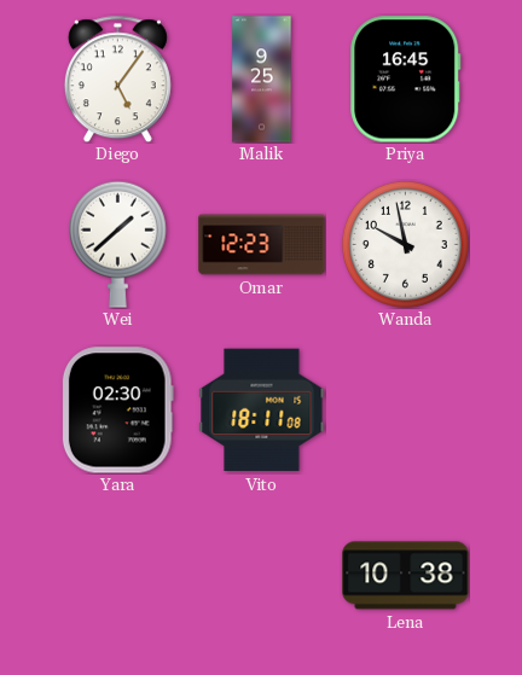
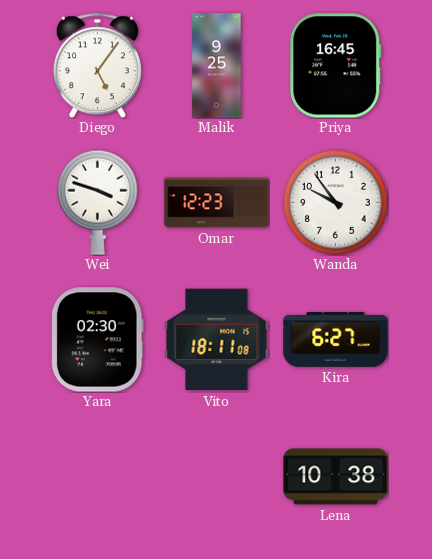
Wei: 1:38 -> 3:48
Wanda: 9:58 -> 9:54
Kira: none -> 6:27
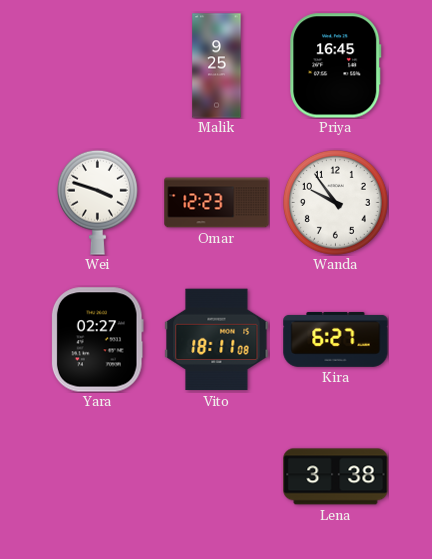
Diego: 5:06 -> none
Yara: 02:30 -> 02:27
Lena: 10:38 -> 3:38
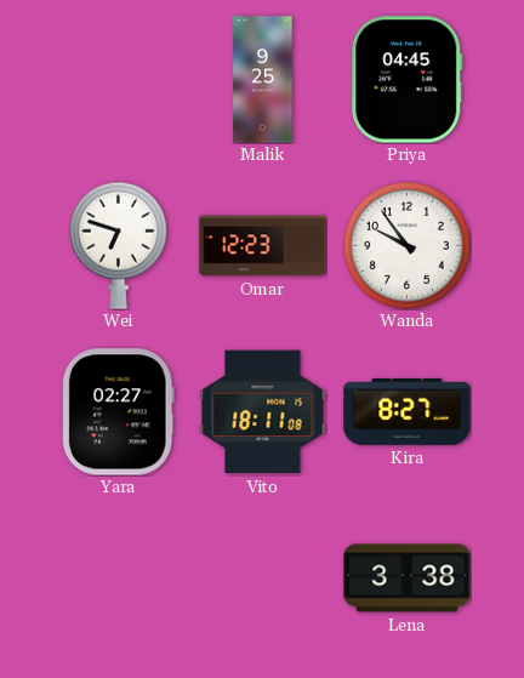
Priya: 16:45 -> 04:45
Wei: 3:48 -> 6:48
Kira: 6:27 -> 8:27
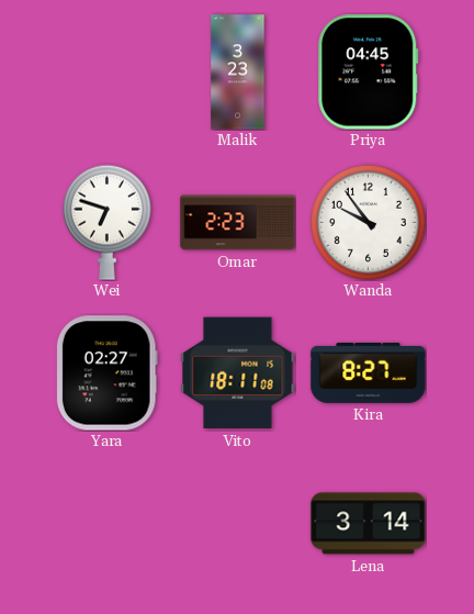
Malik: 9:25 -> 3:23
Omar: 12:23 -> 2:23
Lena: 3:38 -> 3:14
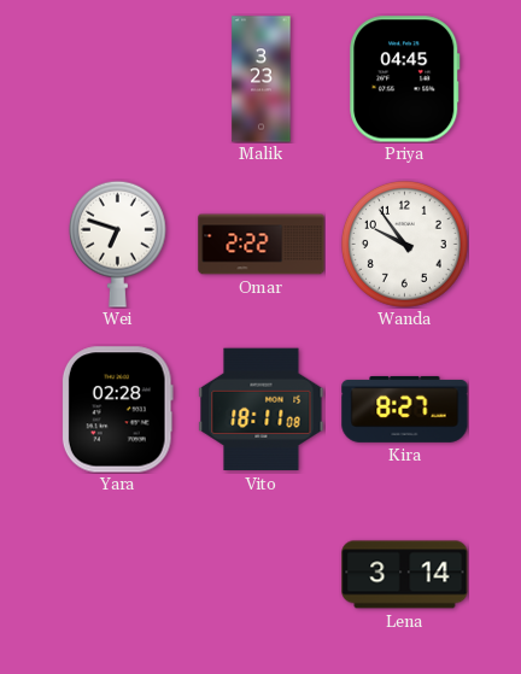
Omar: 2:23 -> 2:22
Yara: 02:27 -> 02:28
